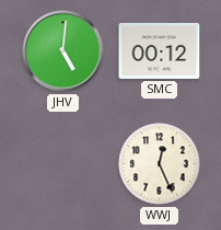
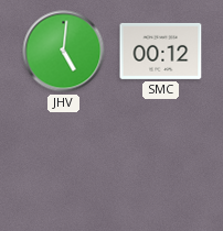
WWJ: 12:26 -> none
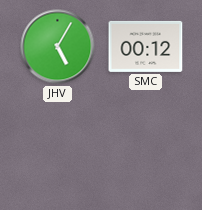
JHV: 5:01 -> 5:05
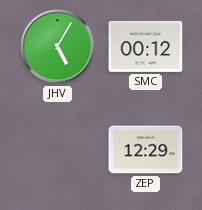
ZEP: none -> 12:29
